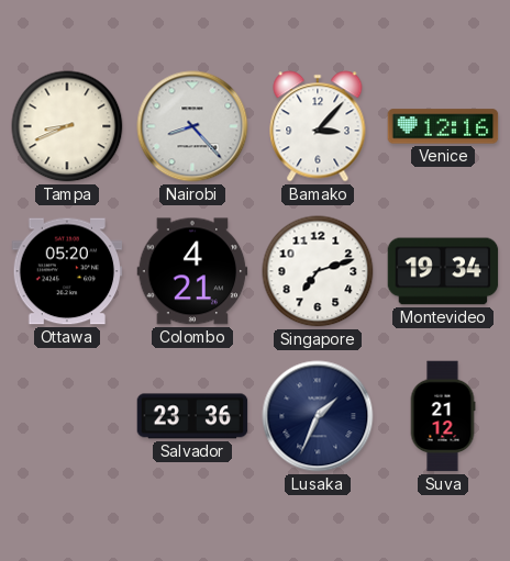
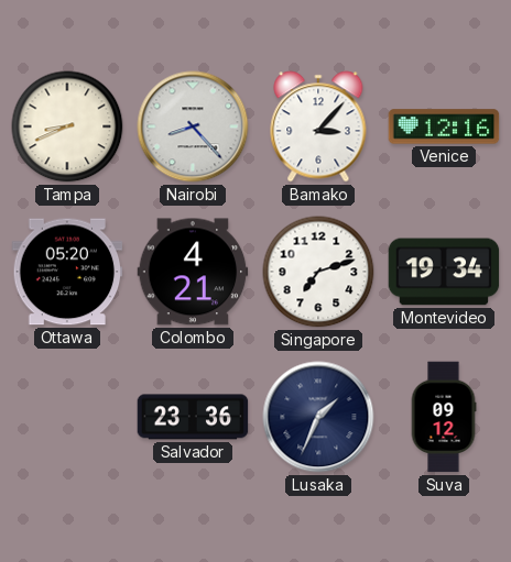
Suva: 21:12 -> 09:12
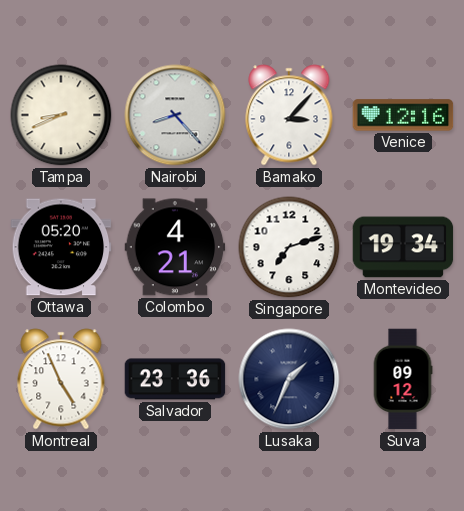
Montreal: none -> 4:56
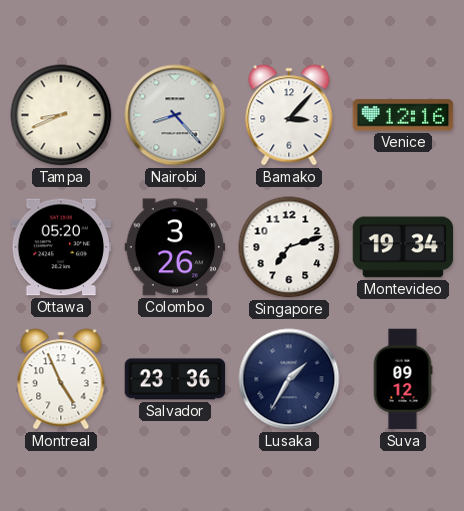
Colombo: 4:21 -> 3:26
Lusaka: 1:34 -> 1:35
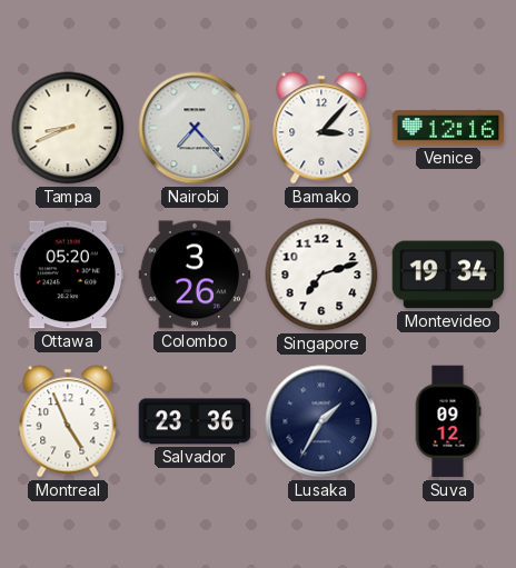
Nairobi: 8:23 -> 7:23
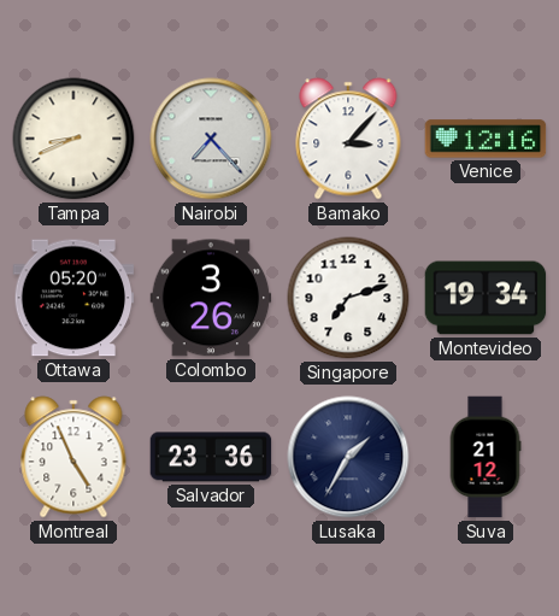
Suva: 09:12 -> 21:12
